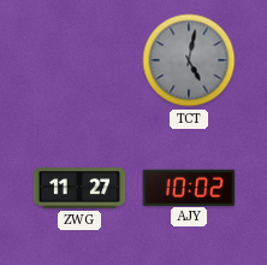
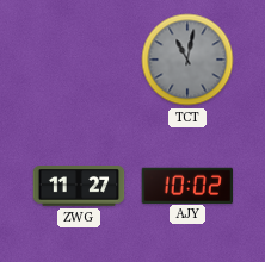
TCT: 5:02 -> 11:02
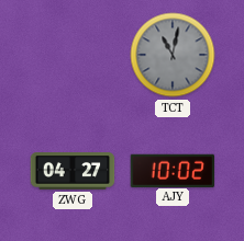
ZWG: 11:27 -> 04:27
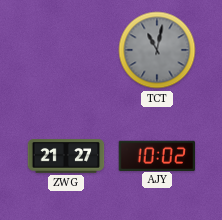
ZWG: 04:27 -> 21:27
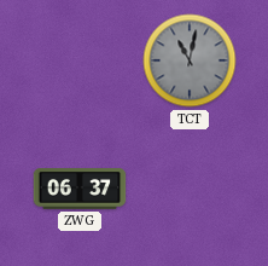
ZWG: 21:27 -> 06:37
AJY: 10:02 -> none
